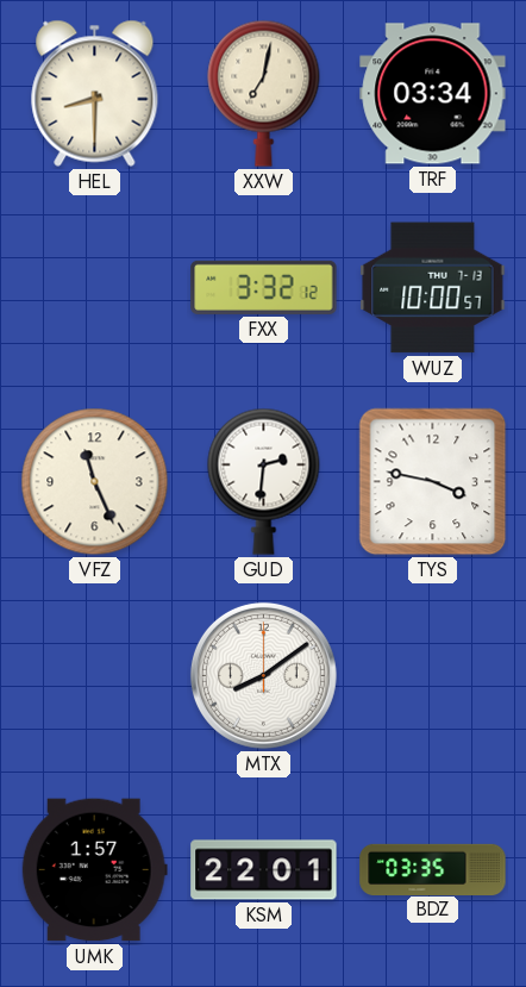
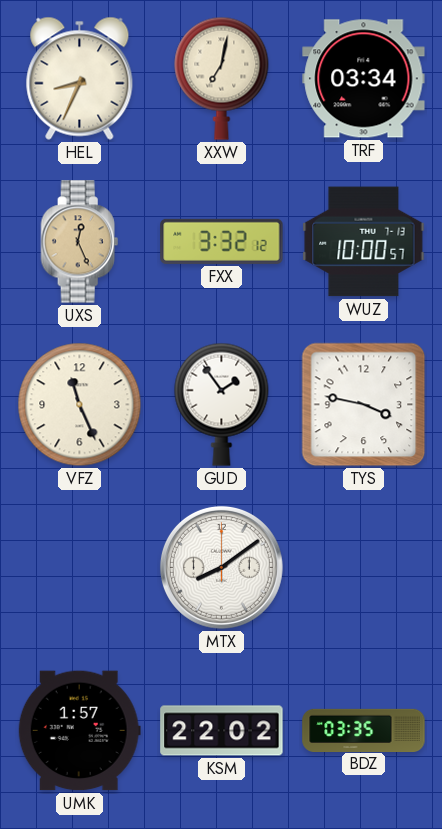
HEL: 8:30 -> 8:34
UXS: none -> 12:26
GUD: 2:31 -> 1:54
KSM: 22:01 -> 22:02
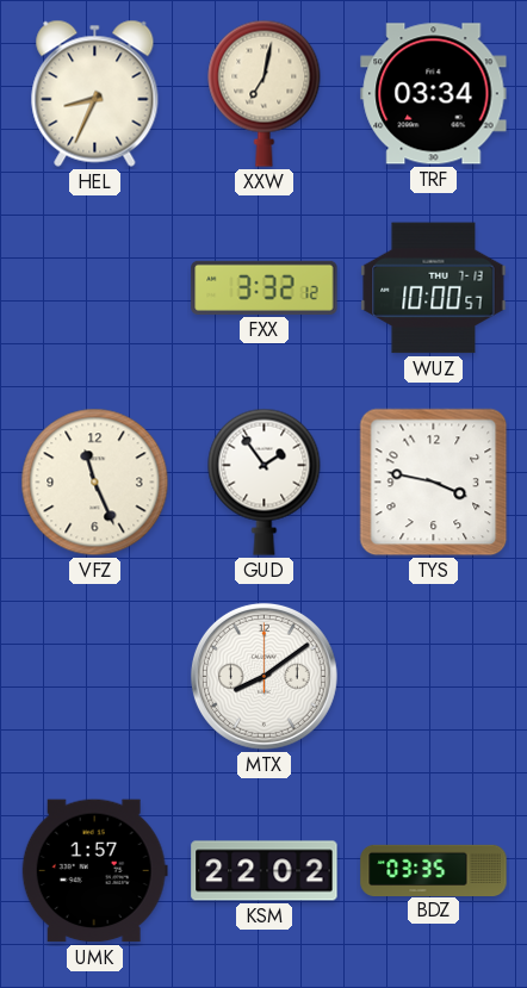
UXS: 12:26 -> none
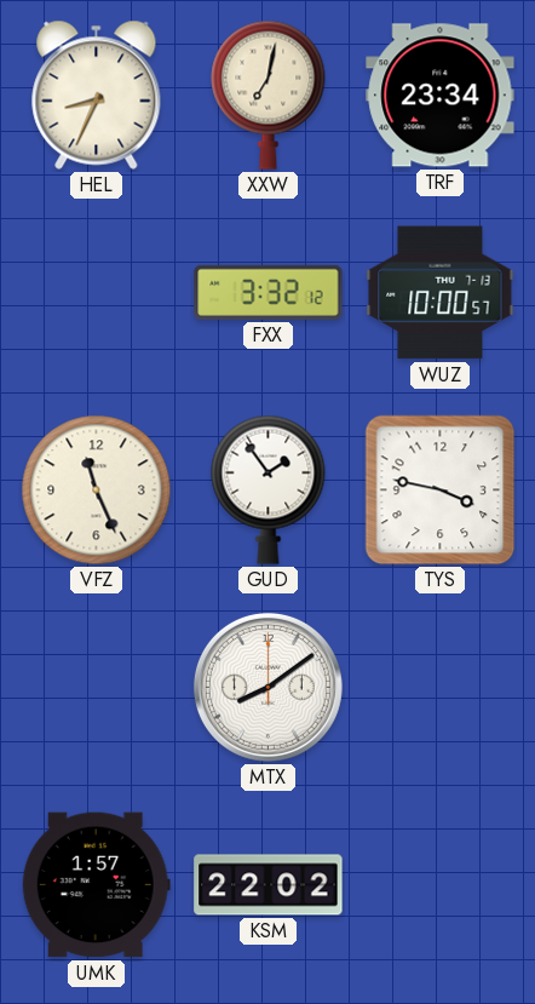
TRF: 03:34 -> 23:34
BDZ: 03:35 -> none
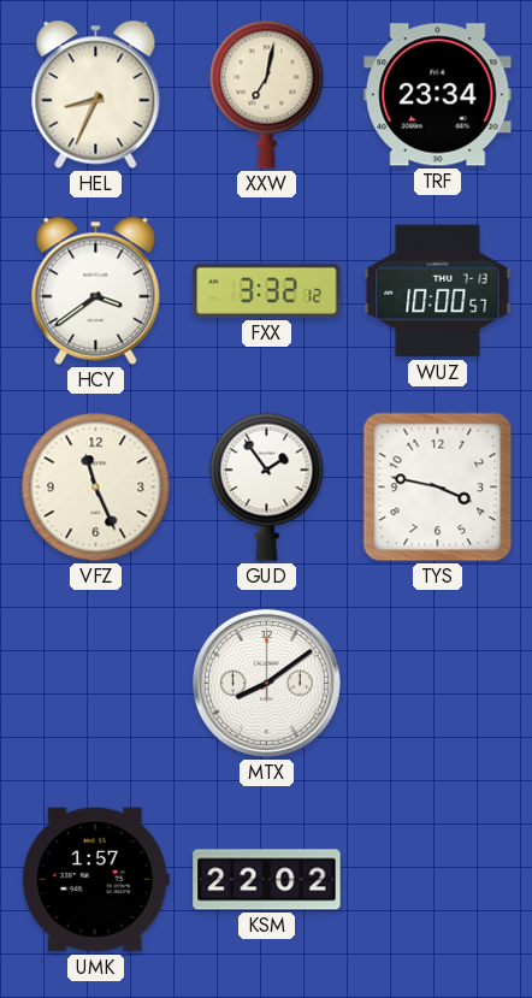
HCY: none -> 3:39
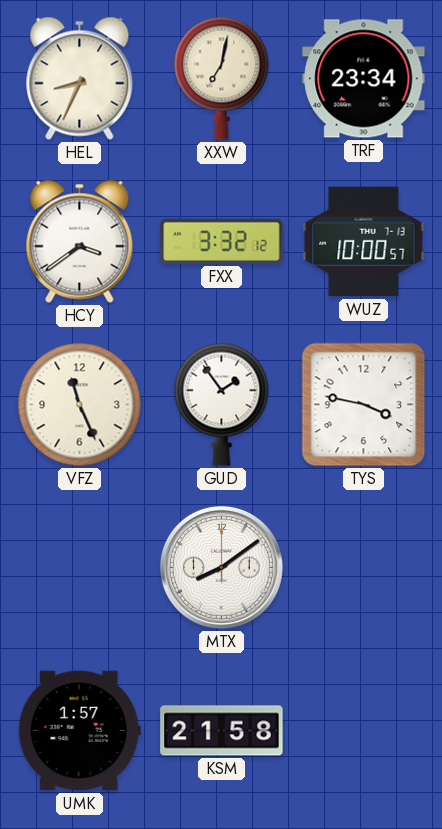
KSM: 22:02 -> 21:58
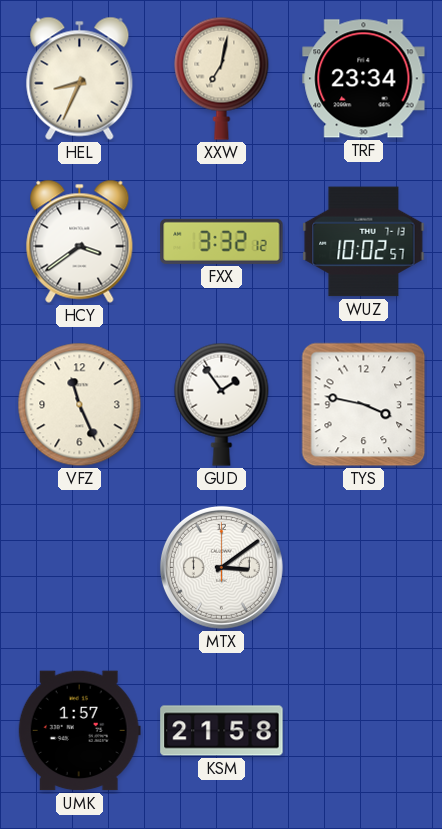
WUZ: 10:00 -> 10:02
MTX: 8:09 -> 3:09
